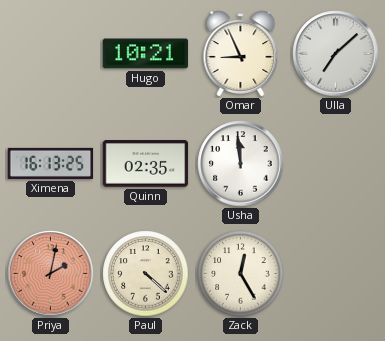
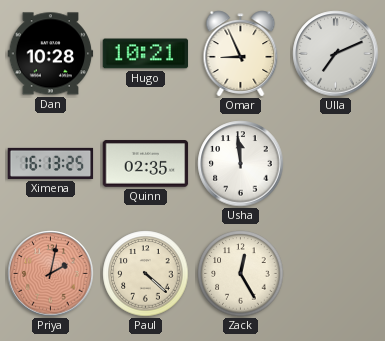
Dan: none -> 10:28
Ulla: 7:08 -> 7:11
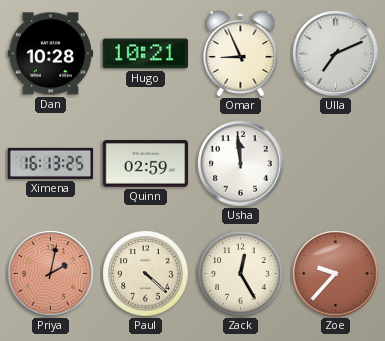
Quinn: 02:35 -> 02:59
Zoe: none -> 9:37
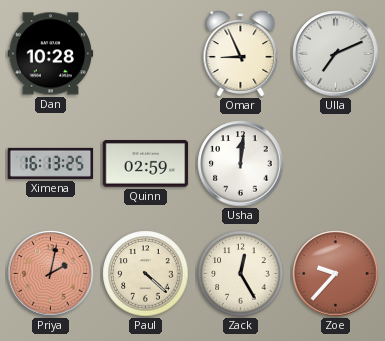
Hugo: 10:21 -> none
Usha: 11:59 -> 12:01
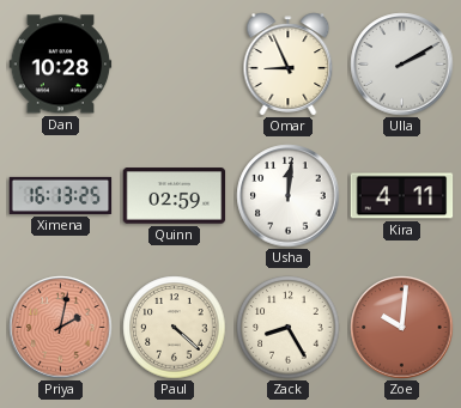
Ulla: 7:11 -> 2:10
Kira: none -> 4:11
Zack: 12:25 -> 8:25
Zoe: 9:37 -> 10:01
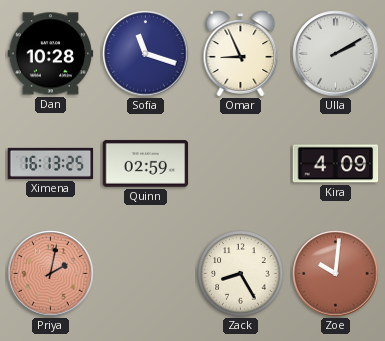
Sofia: none -> 11:18
Usha: 12:01 -> none
Kira: 4:11 -> 4:09
Paul: 4:22 -> none
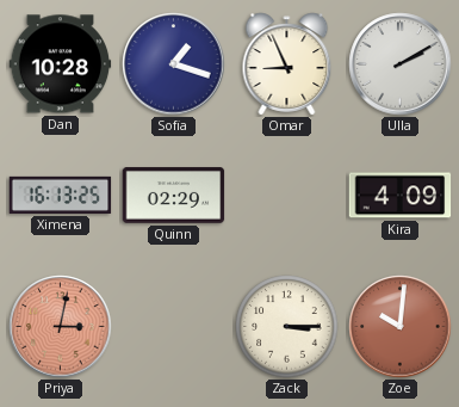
Sofia: 11:18 -> 1:18
Quinn: 02:59 -> 02:29
Priya: 2:02 -> 3:02
Zack: 8:25 -> 3:15
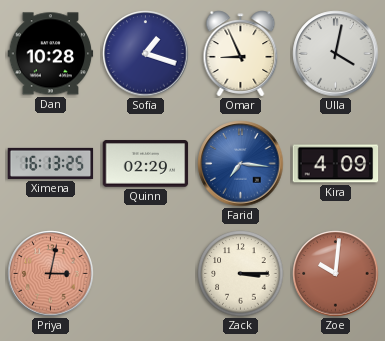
Ulla: 2:10 -> 4:02
Farid: none -> 7:16
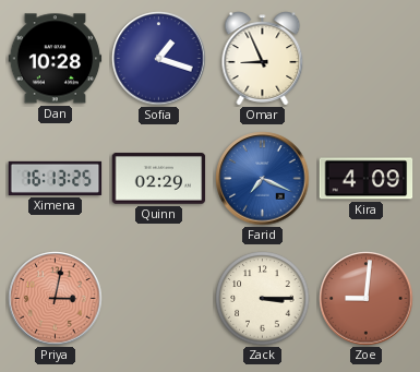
Ulla: 4:02 -> none
Farid: 7:16 -> 7:19
Zoe: 10:01 -> 9:01
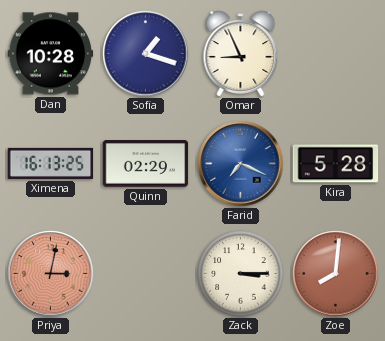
Kira: 4:09 -> 5:28
Zoe: 9:01 -> 8:01
